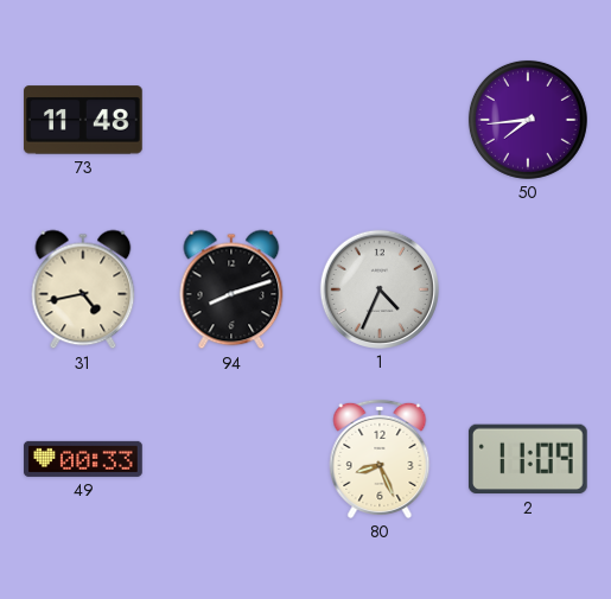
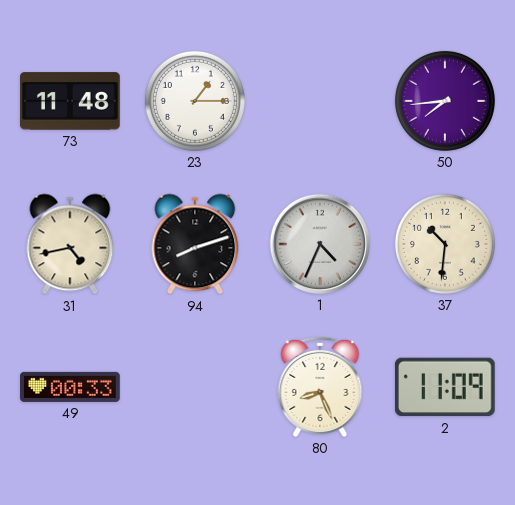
23: none -> 1:15
37: none -> 10:31
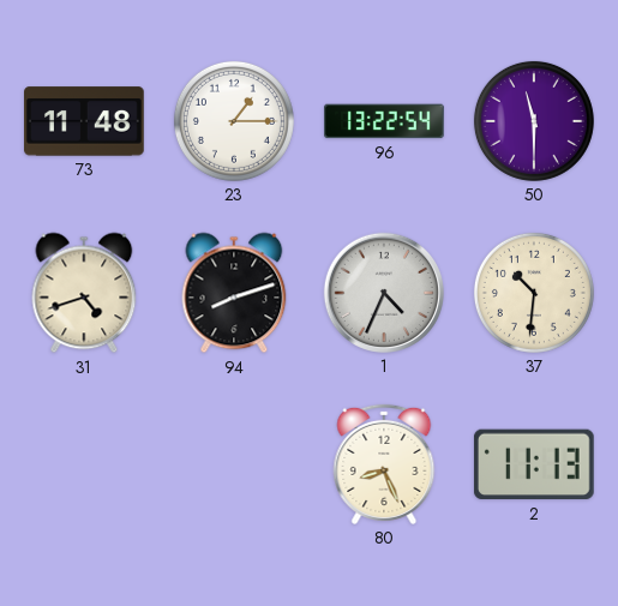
96: none -> 13:22
50: 7:44 -> 11:30
31: 4:43 -> 4:42
49: 00:33 -> none
2: 11:09 -> 11:13
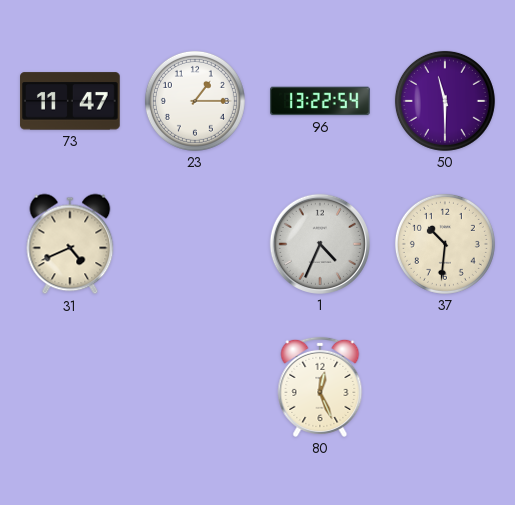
73: 11:48 -> 11:47
31: 4:42 -> 4:41
94: 8:12 -> none
80: 8:26 -> 12:26
2: 11:13 -> none
